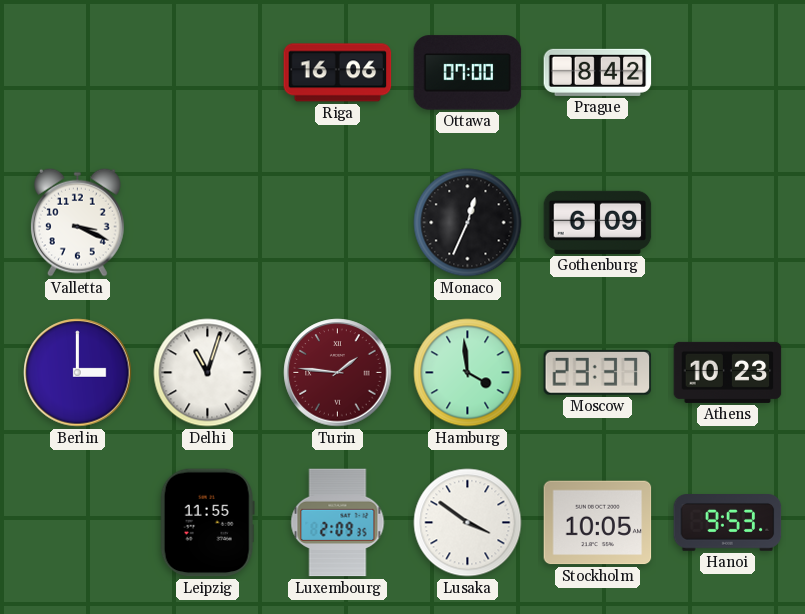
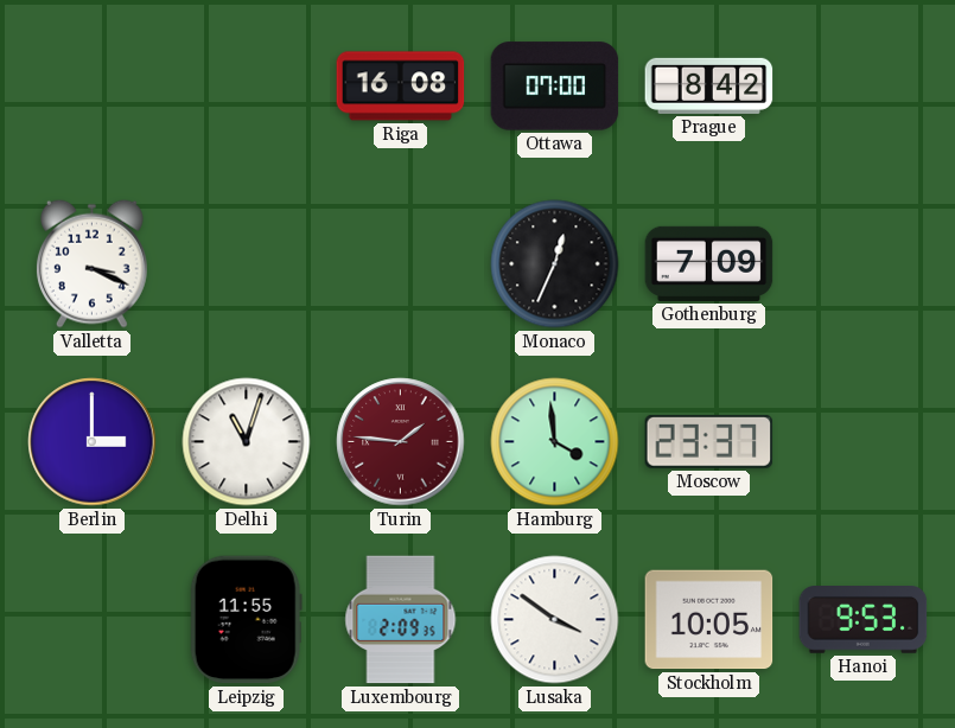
Riga: 16:06 -> 16:08
Gothenburg: 6:09 -> 7:09
Athens: 10:23 -> none
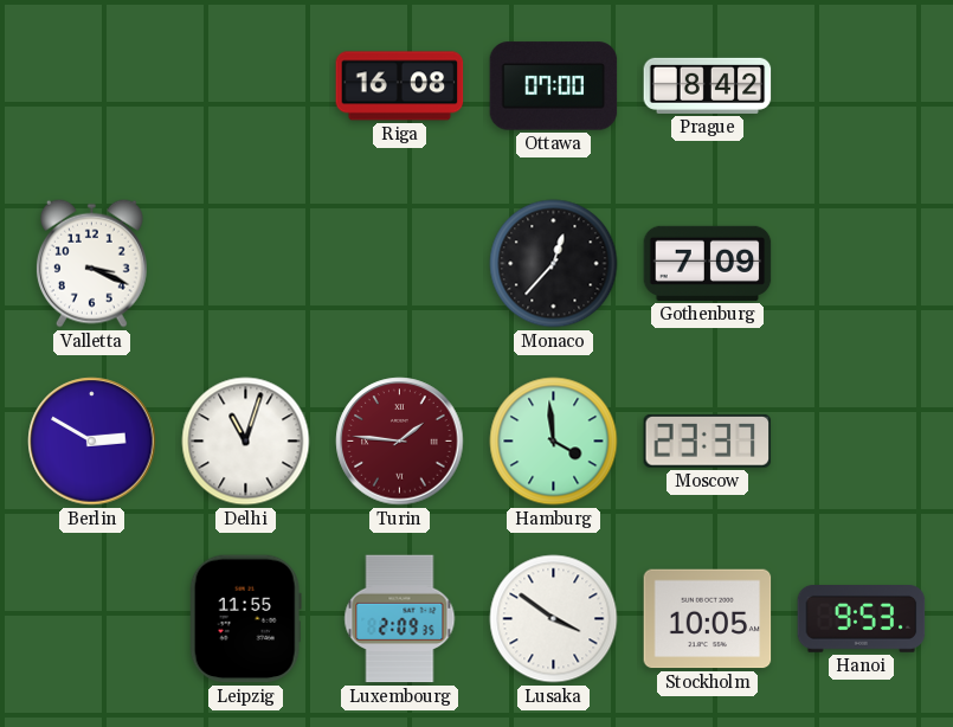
Monaco: 12:34 -> 12:37
Berlin: 3:00 -> 2:50
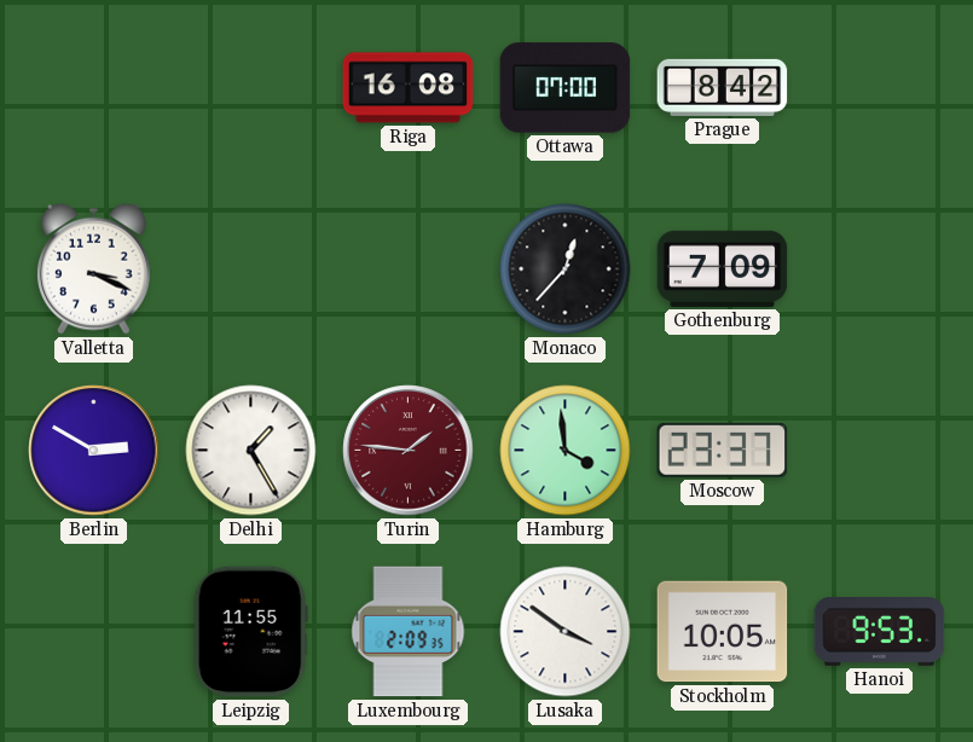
Delhi: 11:03 -> 1:25
